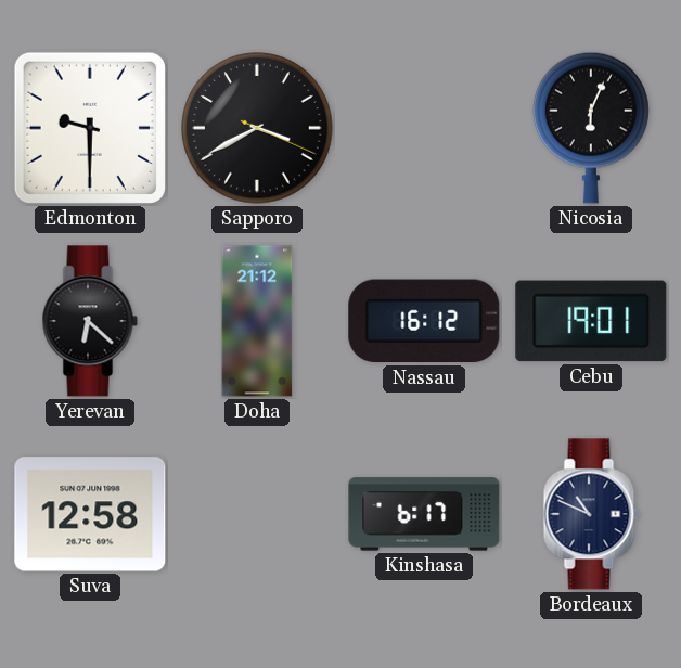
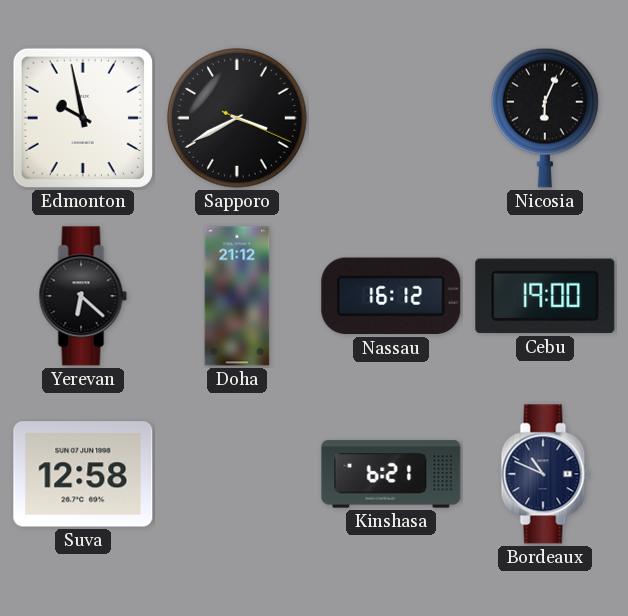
Edmonton: 9:30 -> 9:58
Cebu: 19:01 -> 19:00
Kinshasa: 6:17 -> 6:21
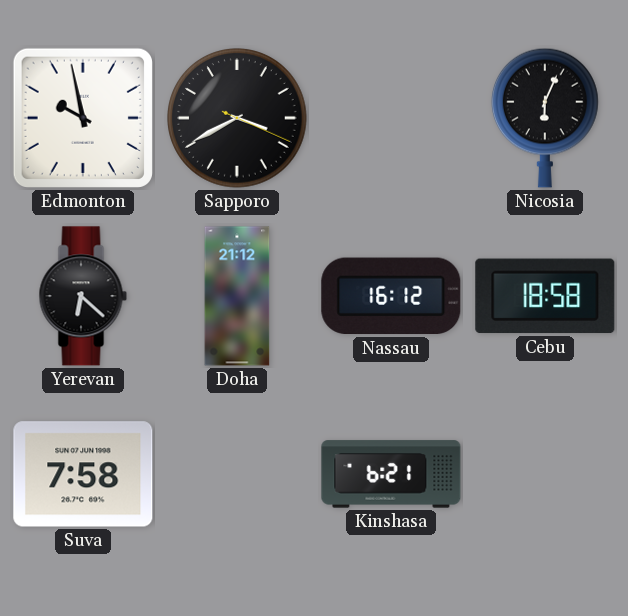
Cebu: 19:00 -> 18:58
Suva: 12:58 -> 7:58
Bordeaux: 10:49 -> none
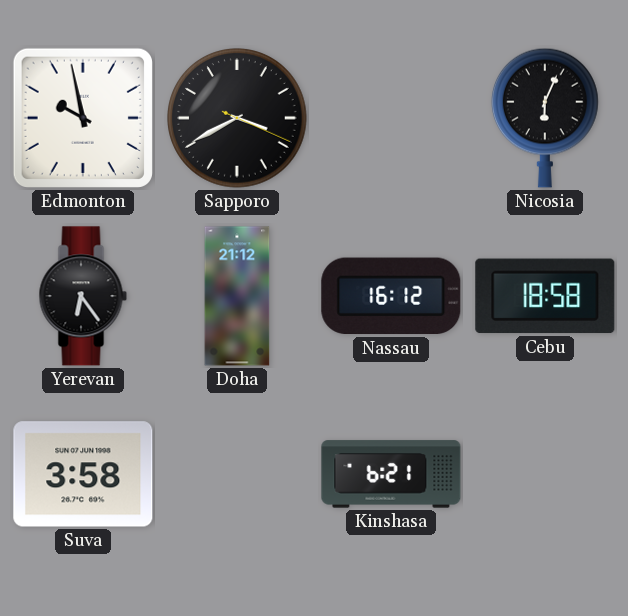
Yerevan: 6:22 -> 6:24
Suva: 7:58 -> 3:58
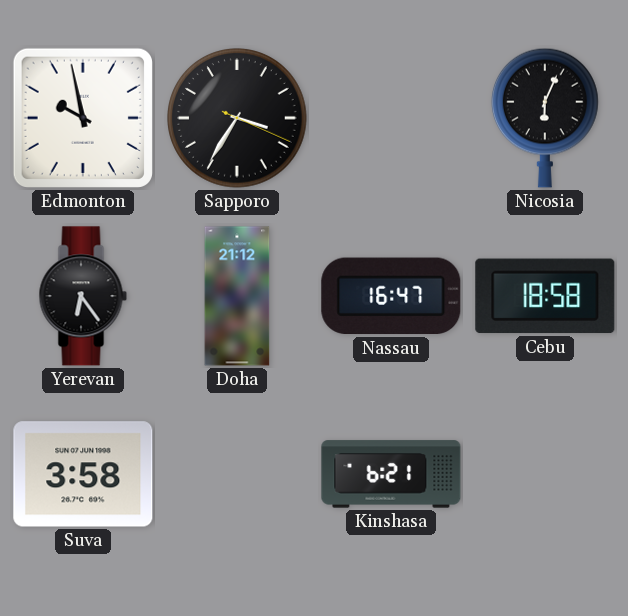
Sapporo: 3:40 -> 3:35
Nassau: 16:12 -> 16:47
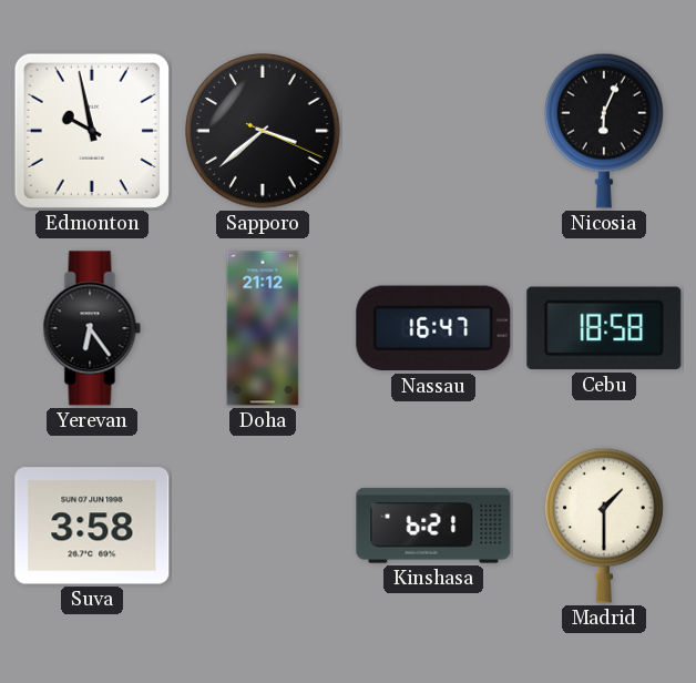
Sapporo: 3:35 -> 3:38
Madrid: none -> 1:30
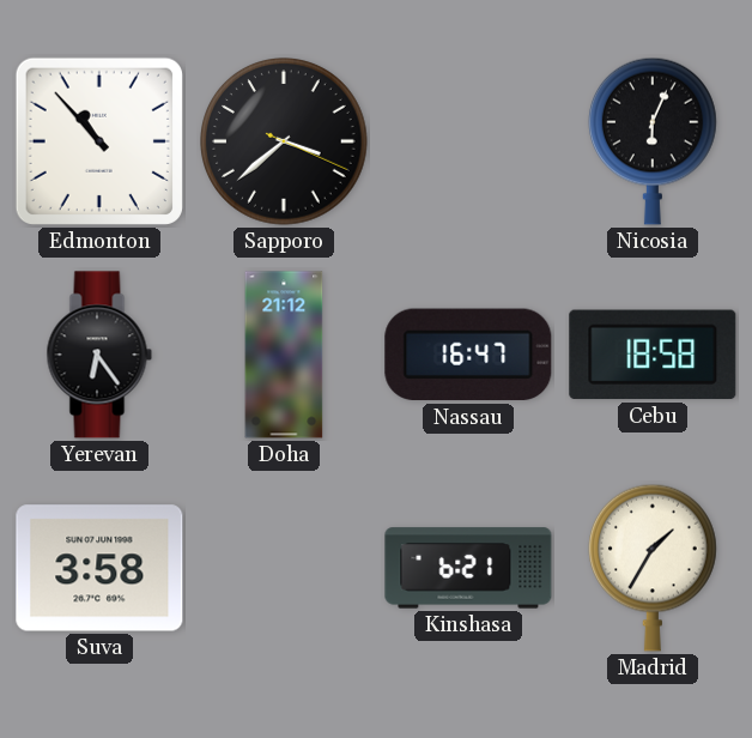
Edmonton: 9:58 -> 10:53
Madrid: 1:30 -> 1:35
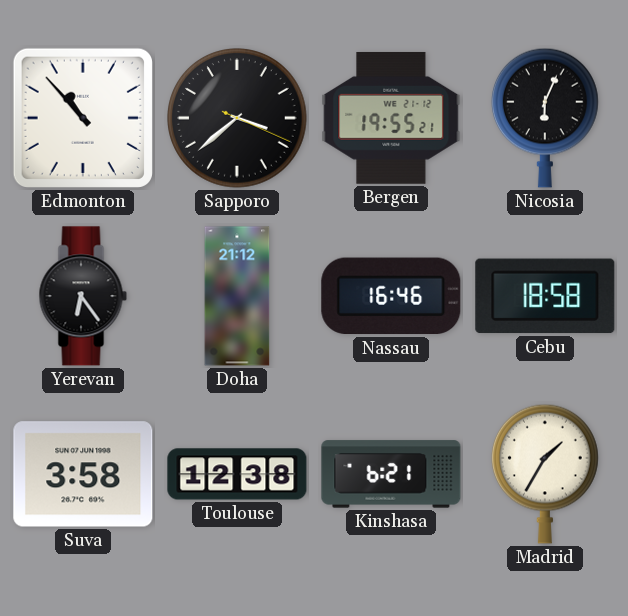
Bergen: none -> 19:55
Nassau: 16:47 -> 16:46
Toulouse: none -> 12:38
